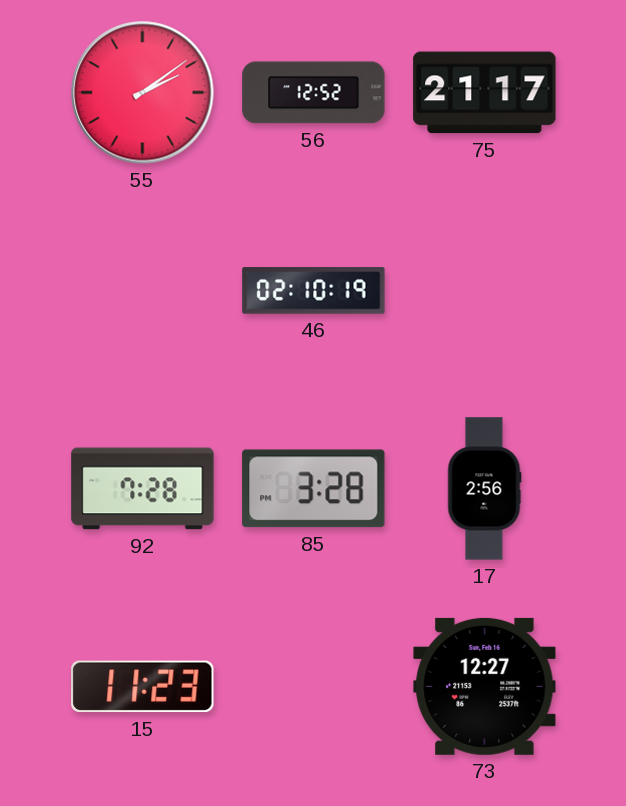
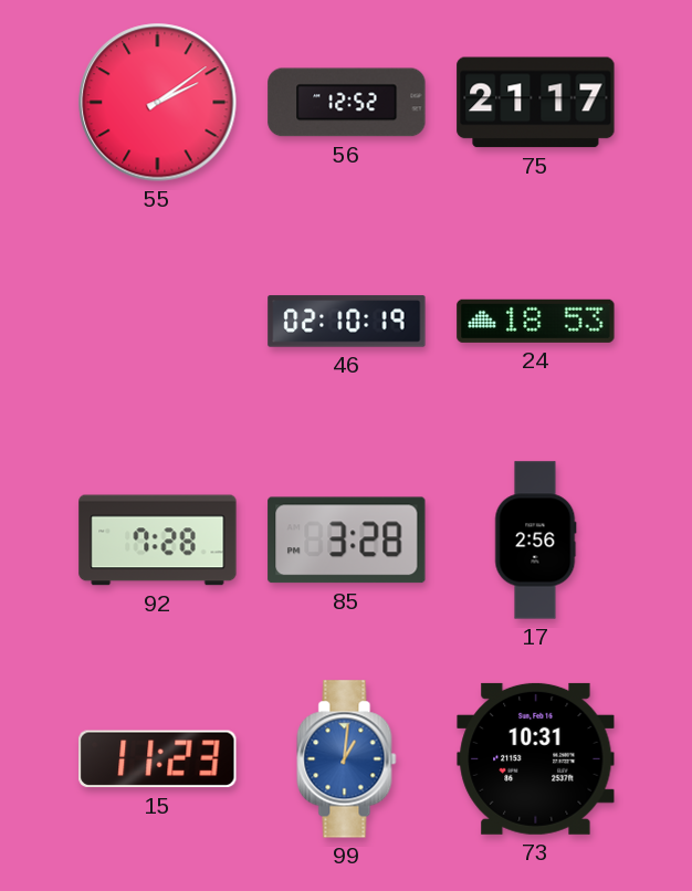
24: none -> 18:53
99: none -> 1:01
73: 12:27 -> 10:31
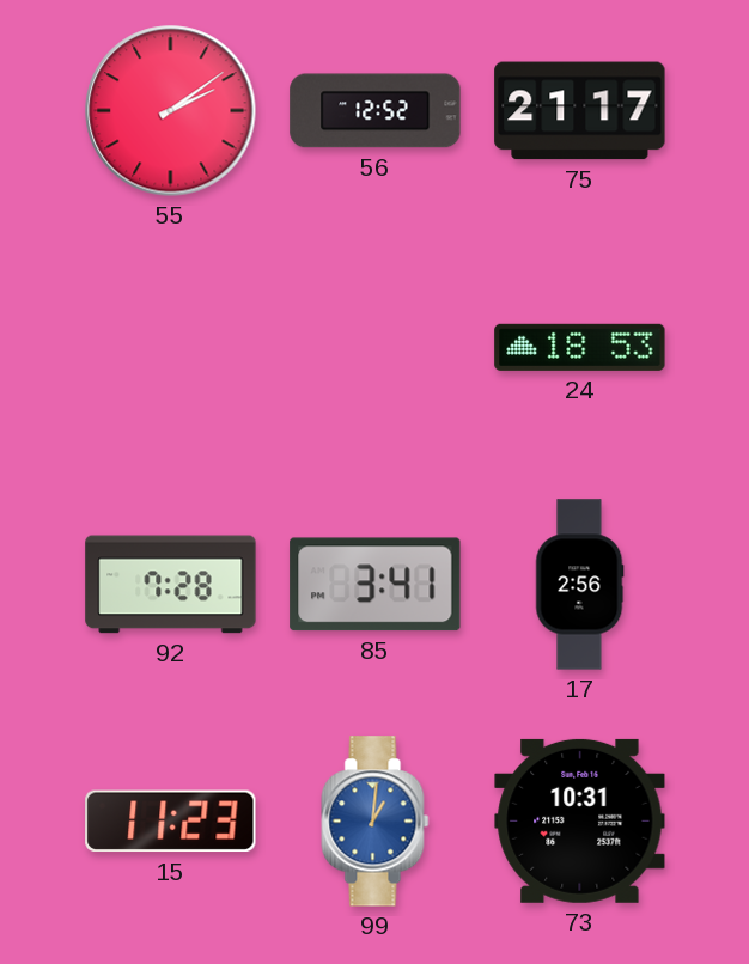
46: 02:10 -> none
85: 3:28 -> 3:41
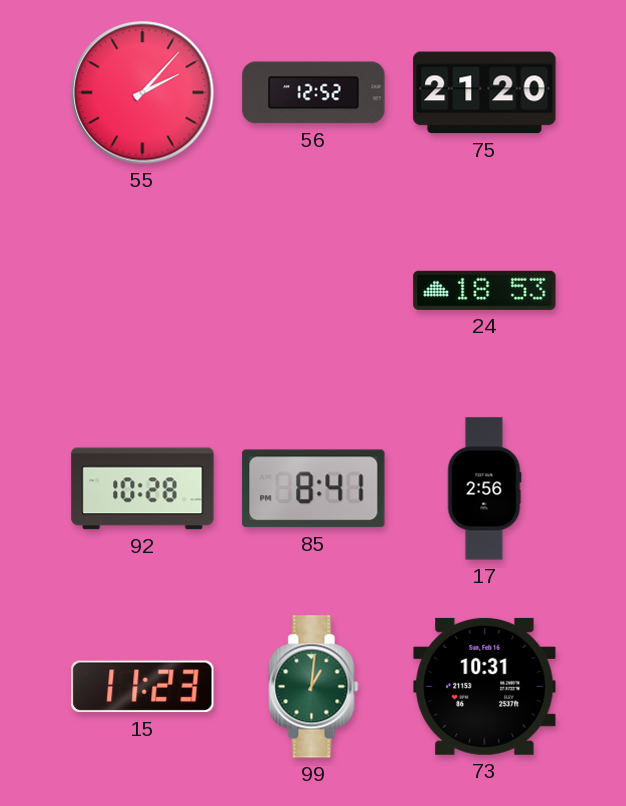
55: 2:09 -> 2:07
75: 21:17 -> 21:20
92: 7:28 -> 10:28
85: 3:41 -> 8:41
99 dial: blue -> green
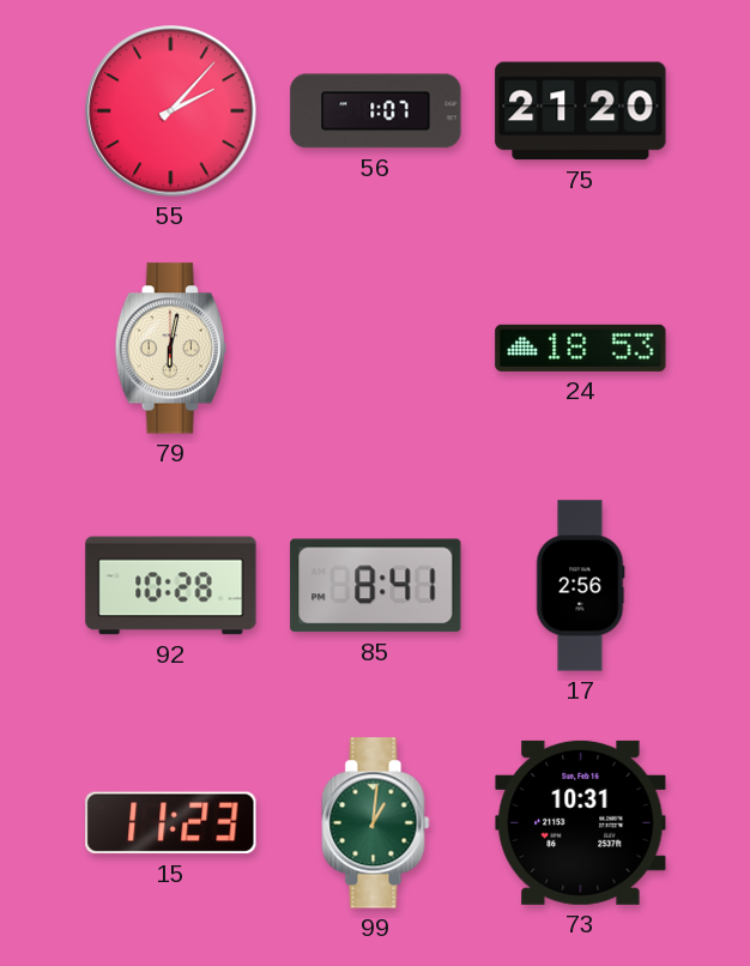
56: 12:52 -> 1:07
79: none -> 6:02
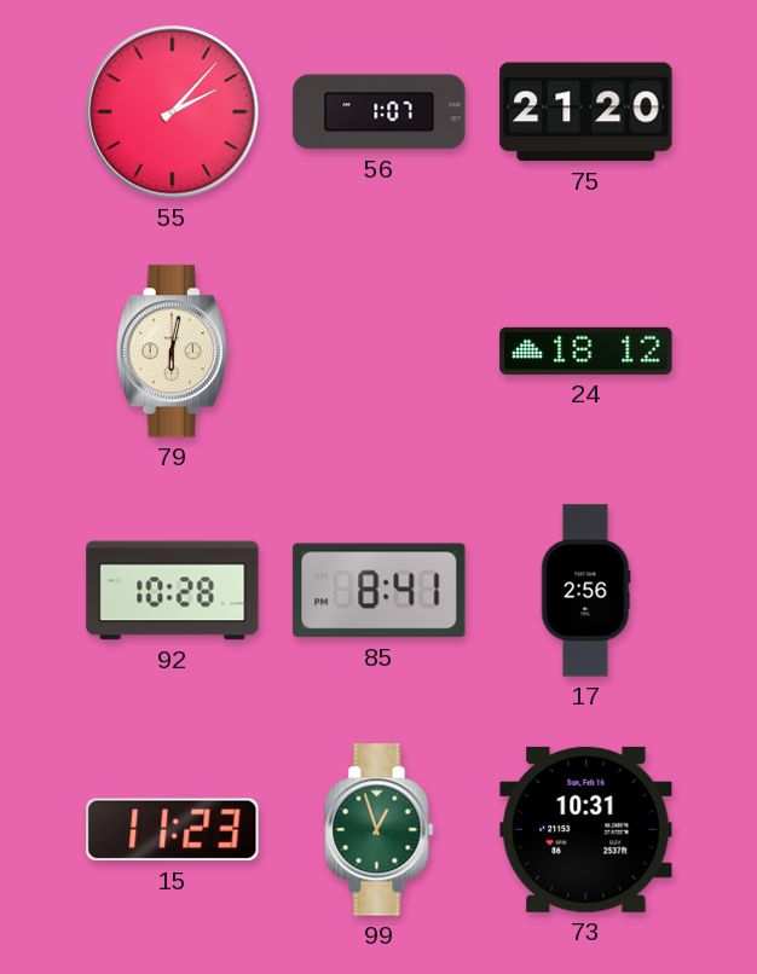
24: 18:53 -> 18:12
99: 1:01 -> 12:57
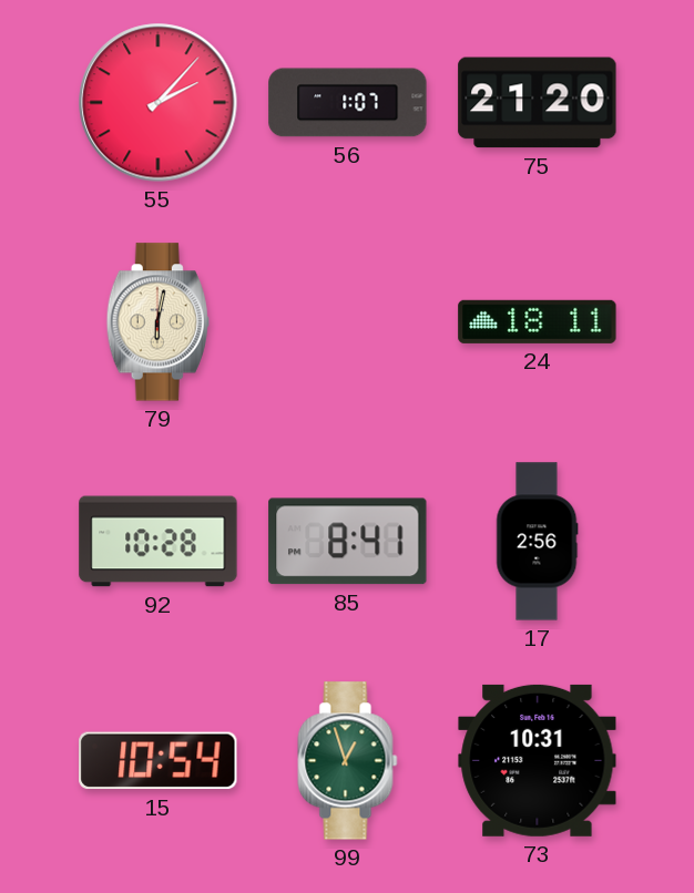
24: 18:12 -> 18:11
15: 11:23 -> 10:54
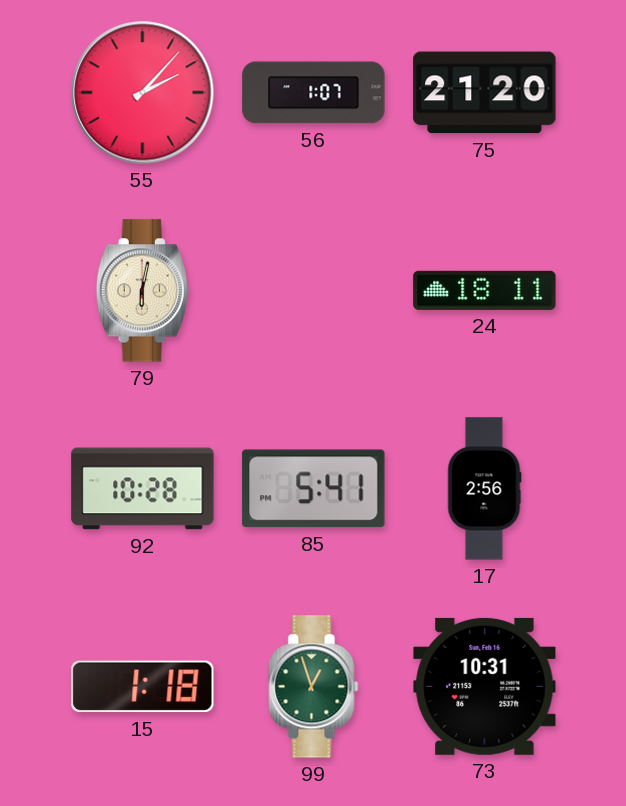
85: 8:41 -> 5:41
15: 10:54 -> 1:18
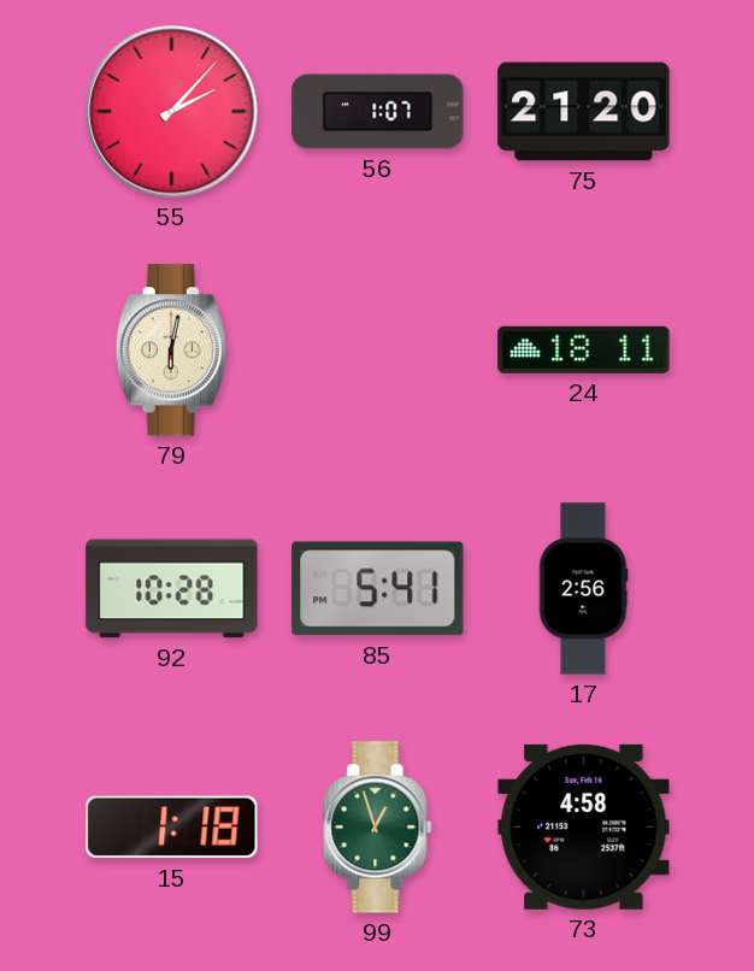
73: 10:31 -> 4:58
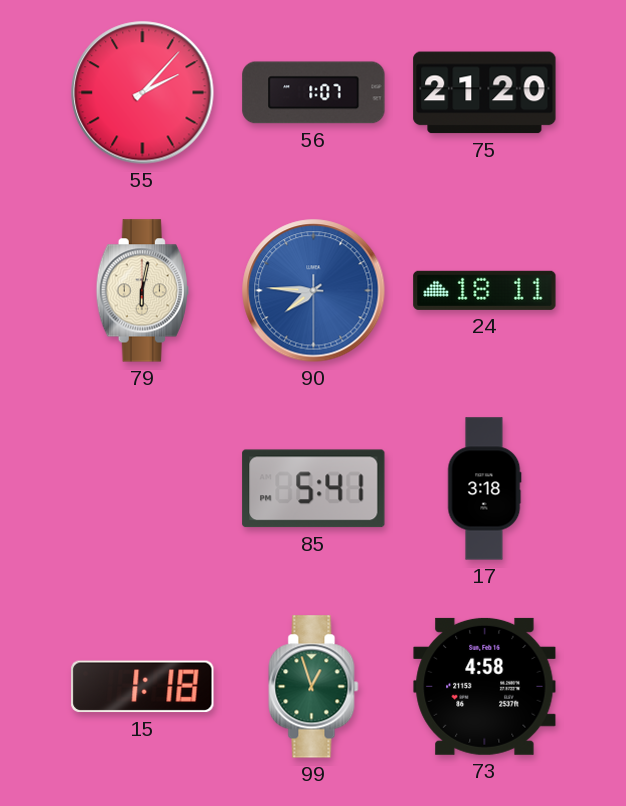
90: none -> 7:45
92: 10:28 -> none
17: 2:56 -> 3:18
